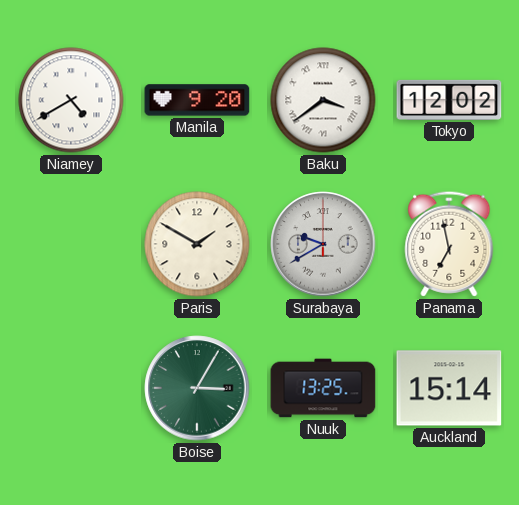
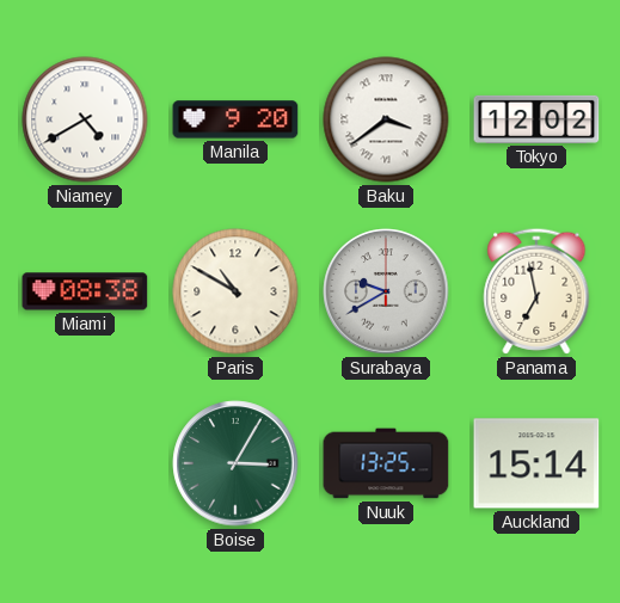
Miami: none -> 08:38
Paris: 1:50 -> 10:50
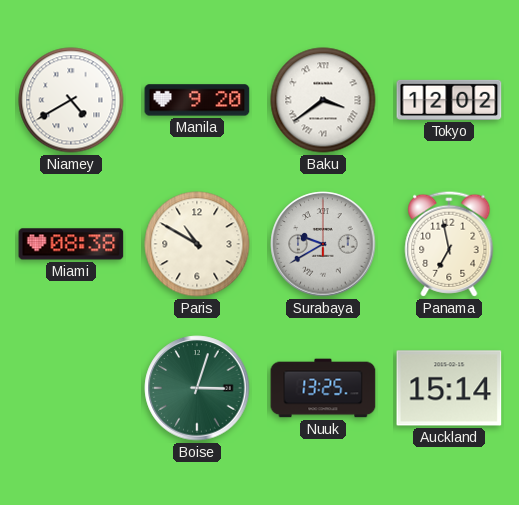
Boise: 3:05 -> 3:03
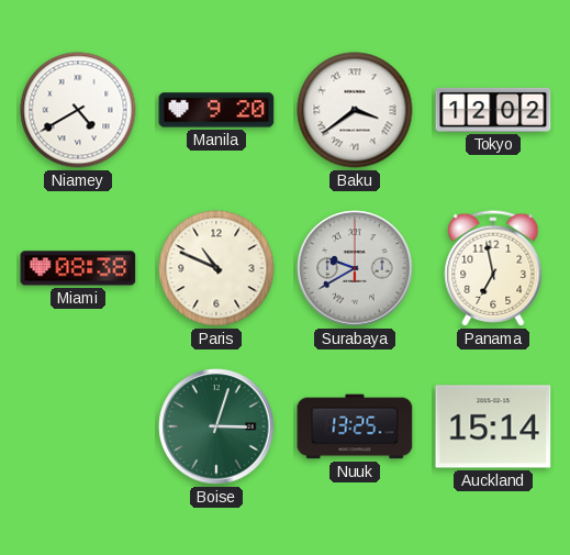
Paris: 10:50 -> 10:49
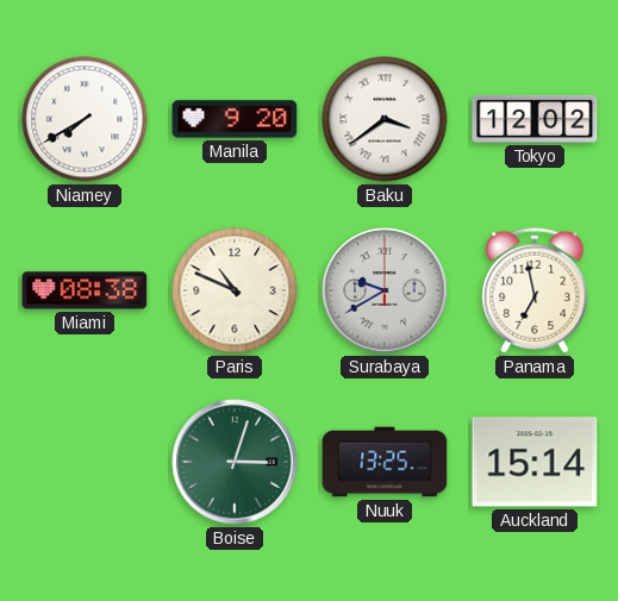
Niamey: 4:40 -> 7:40
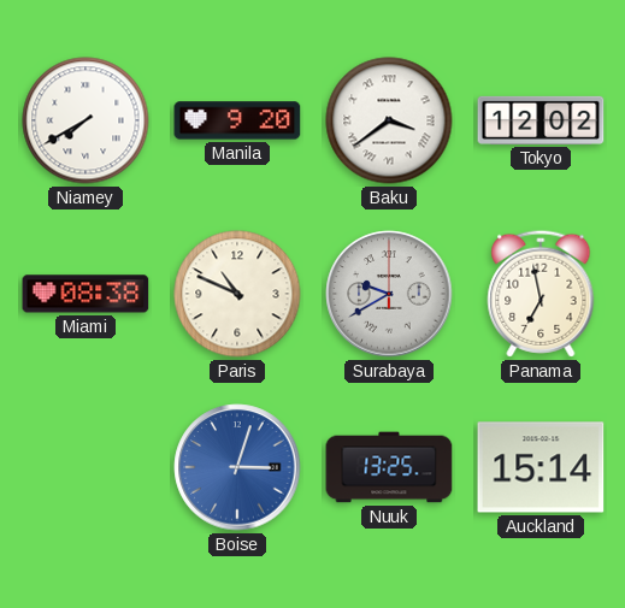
Boise dial: green -> blue
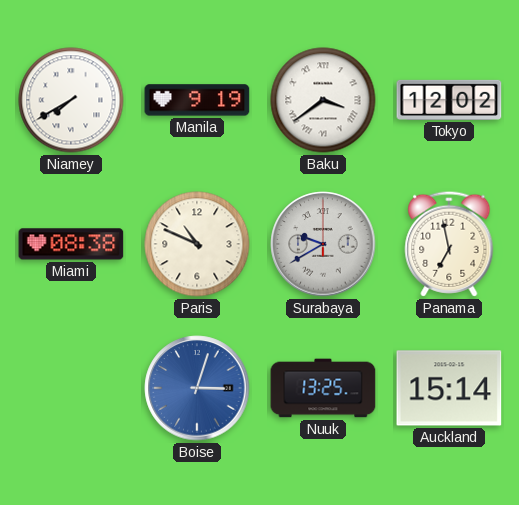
Manila: 9:20 -> 9:19
